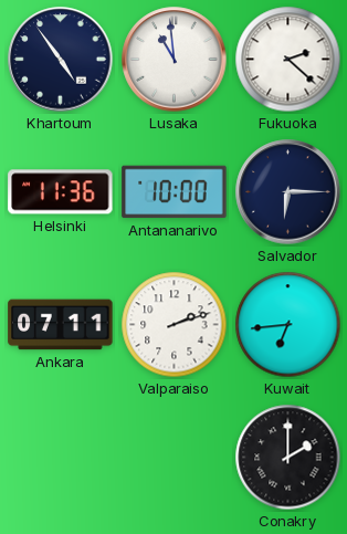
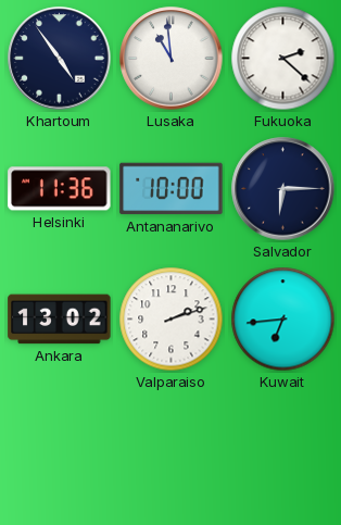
Ankara: 07:11 -> 13:02
Conakry: 2:00 -> none
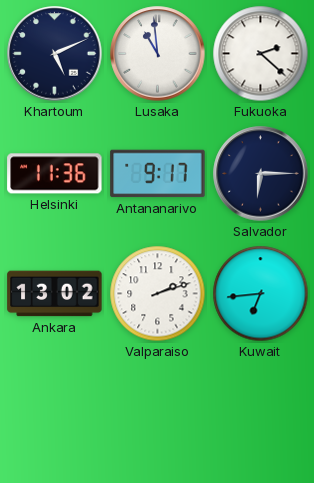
Khartoum: 4:54 -> 5:11
Antananarivo: 10:00 -> 9:17
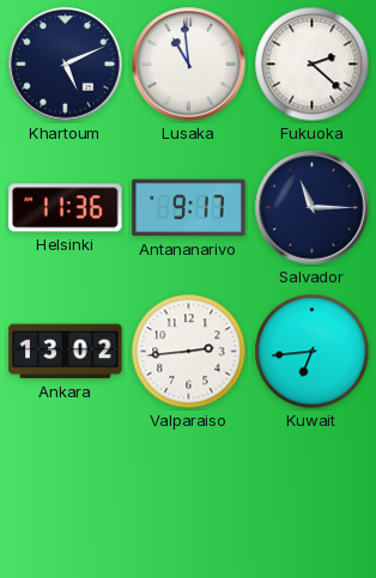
Salvador: 6:15 -> 11:15
Valparaiso: 2:12 -> 2:44
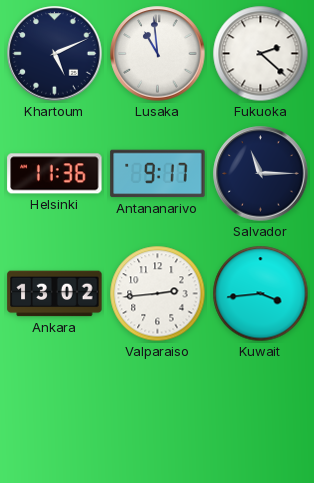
Kuwait: 6:44 -> 3:44
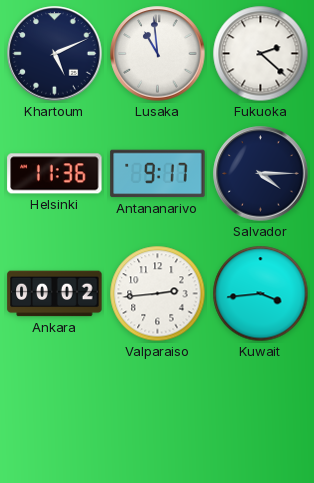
Salvador: 11:15 -> 4:15
Ankara: 13:02 -> 00:02
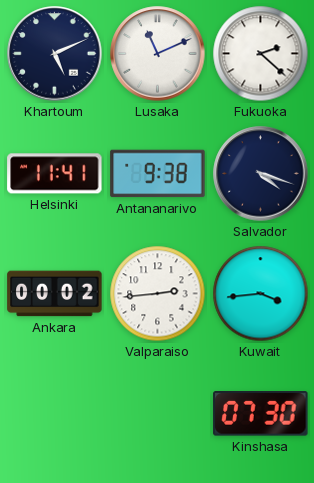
Lusaka: 10:59 -> 11:11
Helsinki: 11:36 -> 11:41
Antananarivo: 9:17 -> 9:38
Salvador: 4:15 -> 4:18
Kinshasa: none -> 07:30
